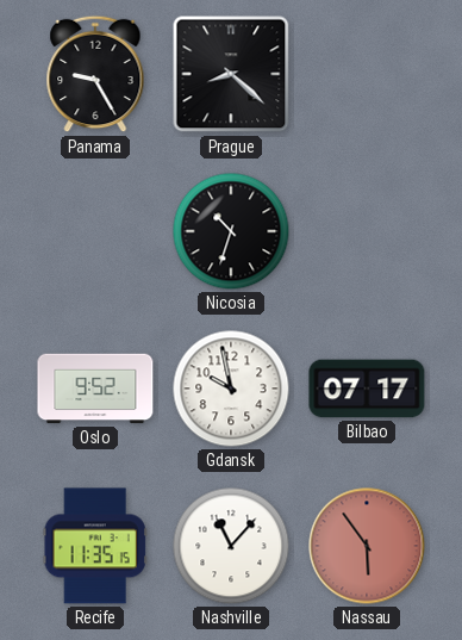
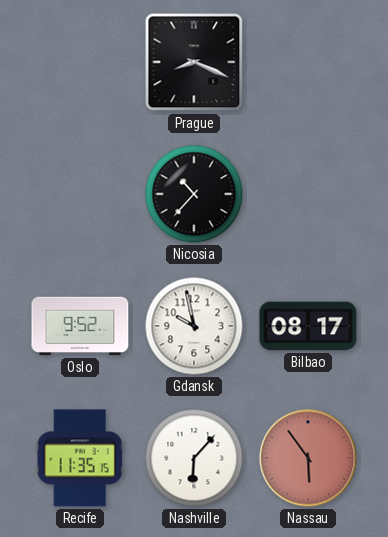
Panama: 9:25 -> none
Prague: 8:22 -> 8:19
Nicosia: 10:33 -> 10:37
Bilbao: 07:17 -> 08:17
Nashville: 11:07 -> 6:07
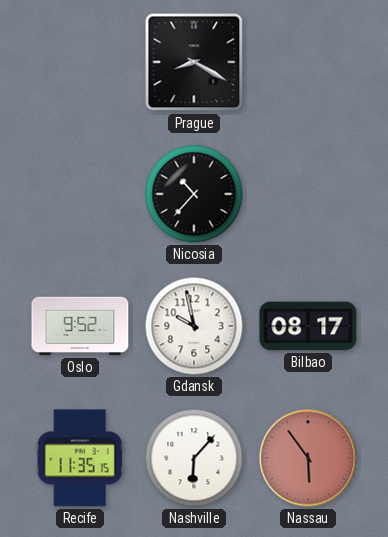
Prague: 8:19 -> 8:20
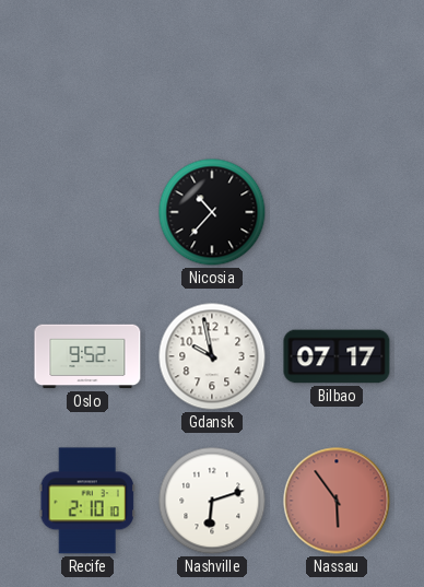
Prague: 8:20 -> none
Bilbao: 08:17 -> 07:17
Recife: 11:35 -> 2:10
Nashville: 6:07 -> 6:12
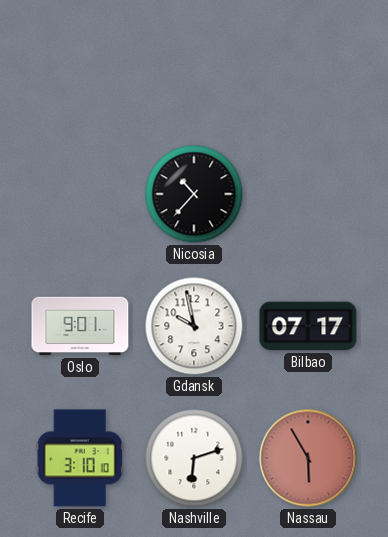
Oslo: 9:52 -> 9:01
Recife: 2:10 -> 3:10
Nassau: 5:54 -> 5:55
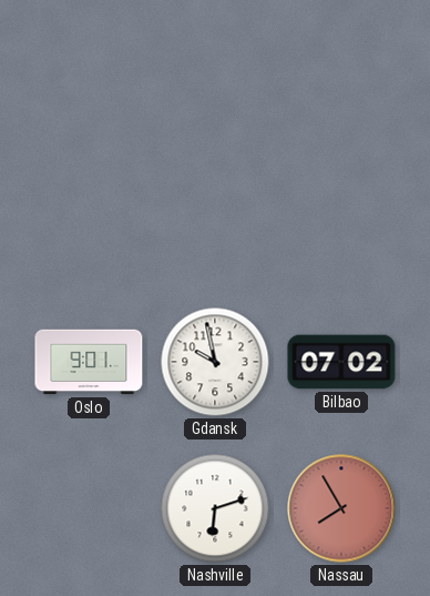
Nicosia: 10:37 -> none
Bilbao: 07:17 -> 07:02
Recife: 3:10 -> none
Nassau: 5:55 -> 7:55
